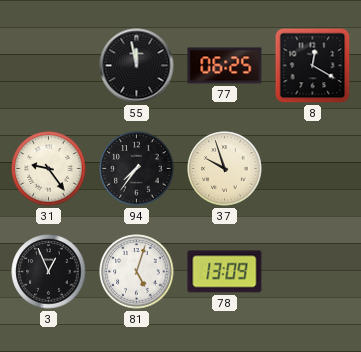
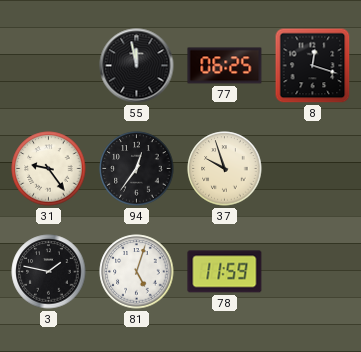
8: 12:20 -> 12:18
94: 7:36 -> 12:36
3: 12:56 -> 1:47
78: 13:09 -> 11:59
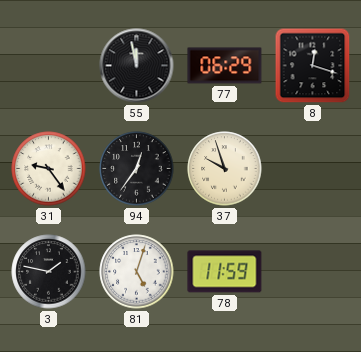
77: 06:25 -> 06:29
